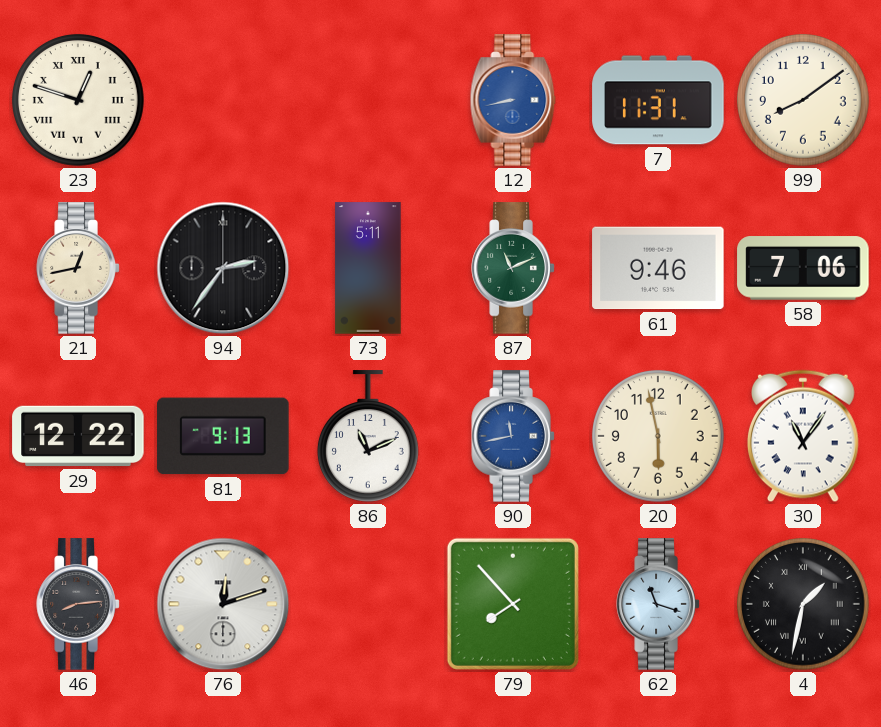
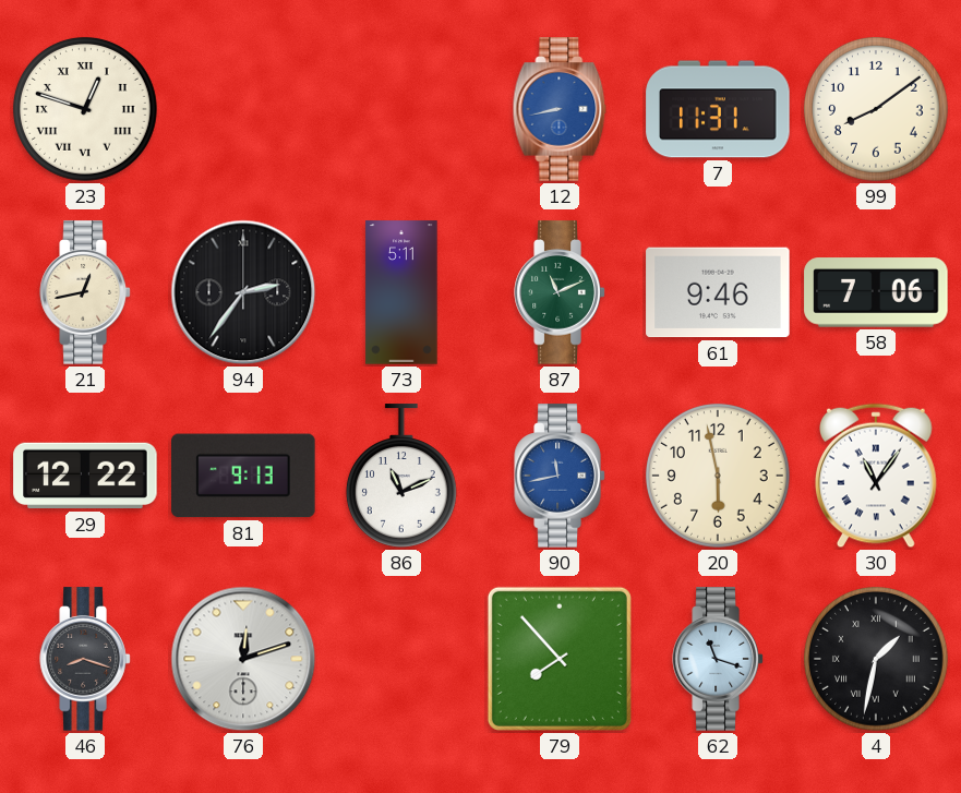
46: 8:14 -> 8:18
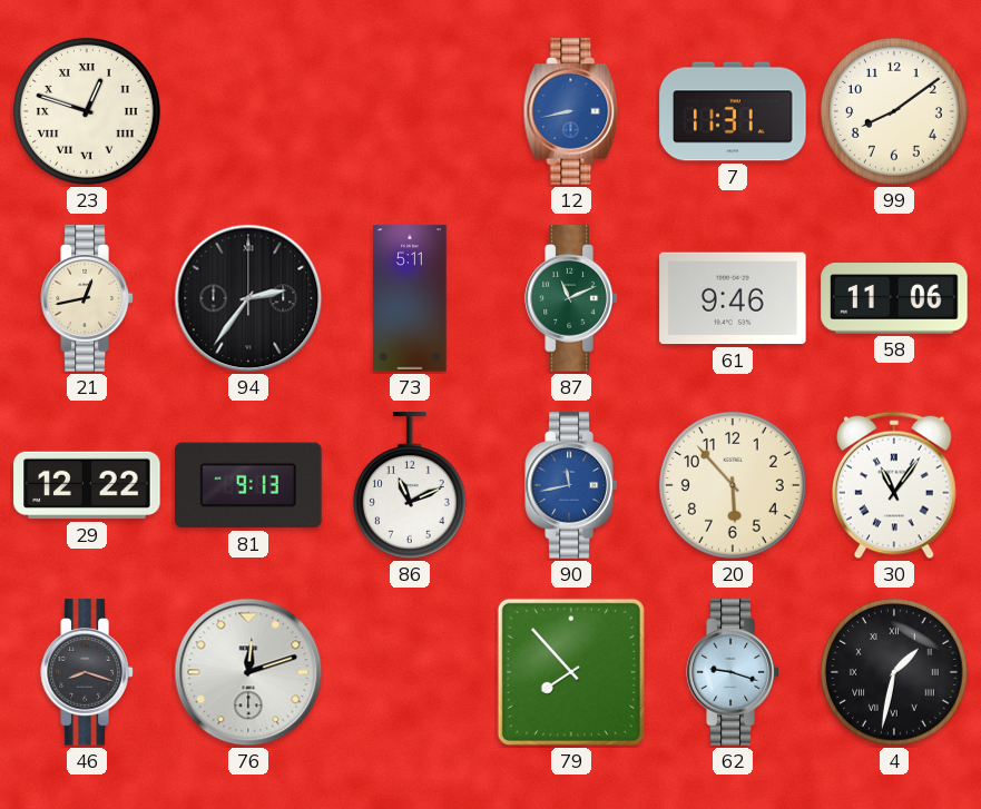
58: 7:06 -> 11:06
20: 5:58 -> 5:53
62: 11:18 -> 9:18
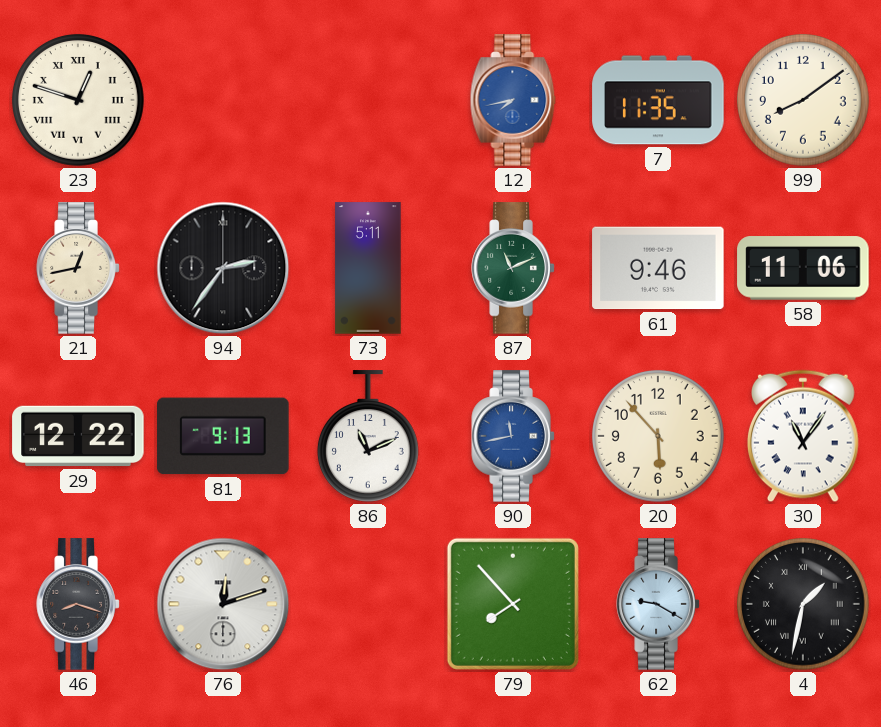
12: 8:43 -> 7:43
7: 11:31 -> 11:35
62: 9:18 -> 9:20
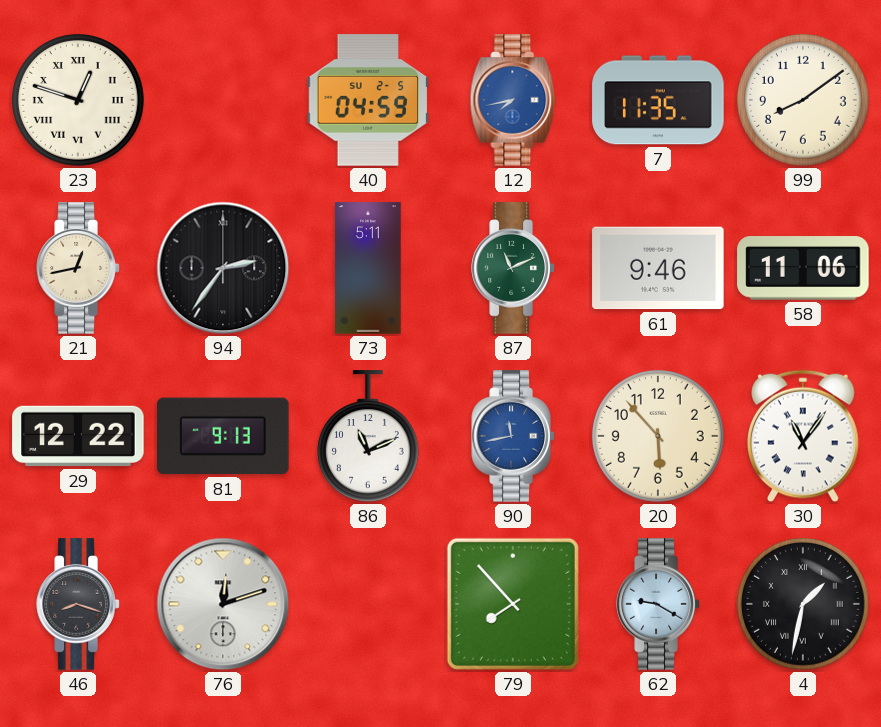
40: none -> 04:59
